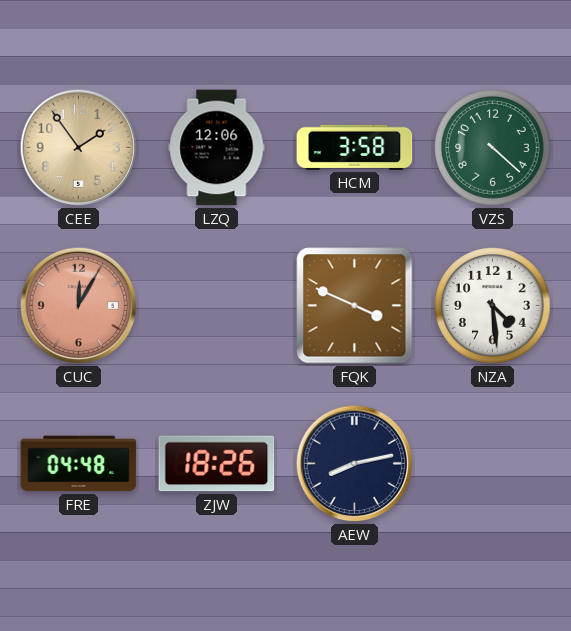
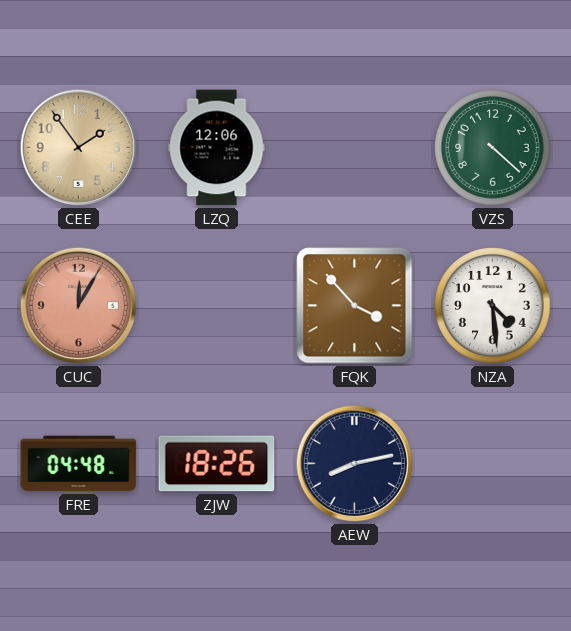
HCM: 3:58 -> none
FQK: 3:49 -> 3:53
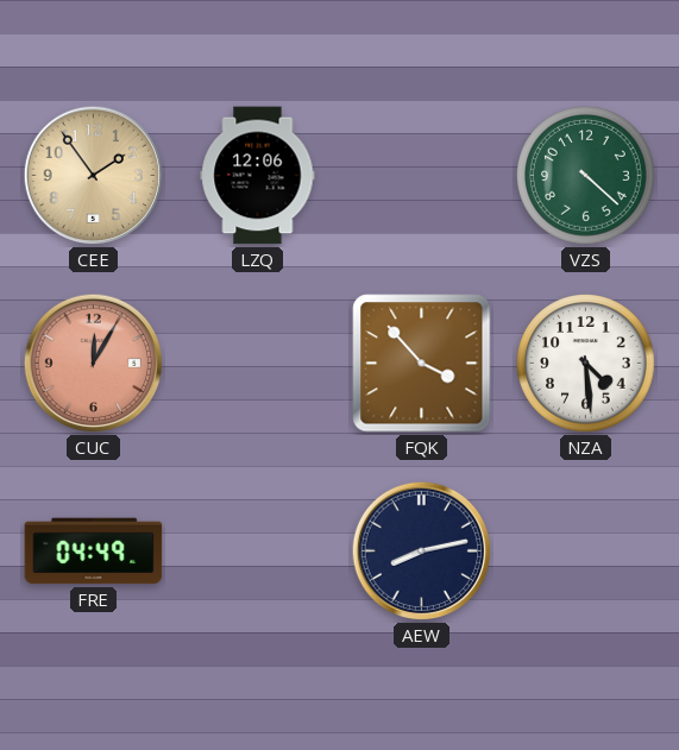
FRE: 04:48 -> 04:49
ZJW: 18:26 -> none
